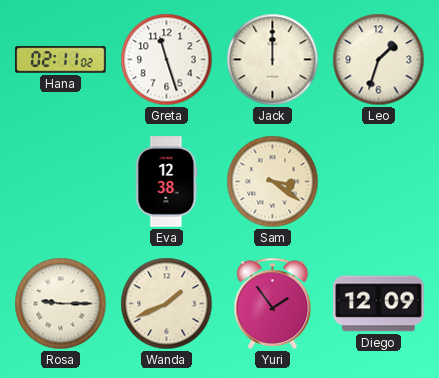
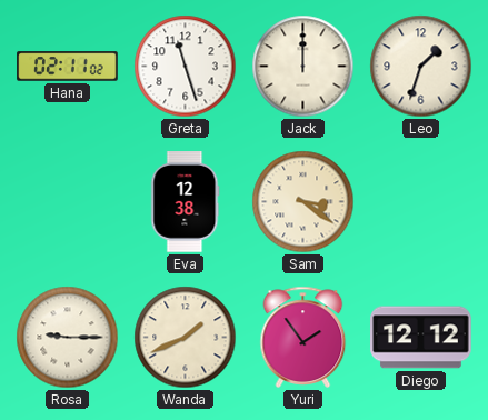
Diego: 12:09 -> 12:12
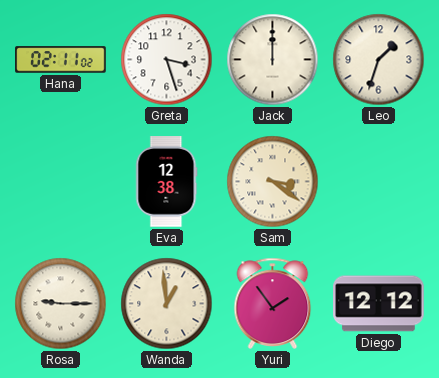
Greta: 11:27 -> 3:27
Wanda: 1:41 -> 12:59
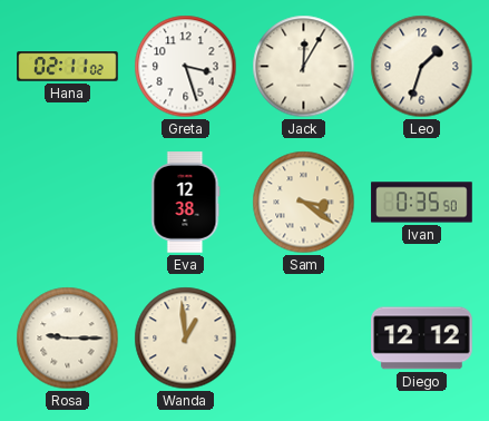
Jack: 12:00 -> 12:05
Ivan: none -> 0:35
Yuri: 1:54 -> none
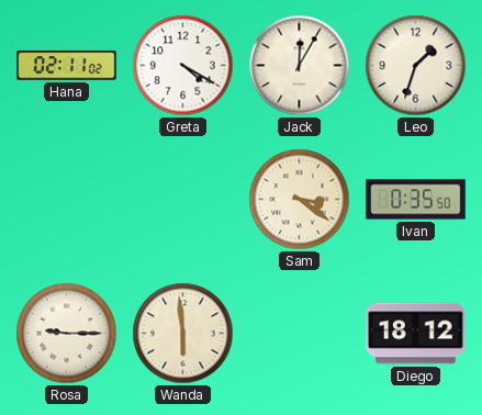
Greta: 3:27 -> 4:20
Eva: 12:38 -> none
Wanda: 12:59 -> 5:59
Diego: 12:12 -> 18:12
